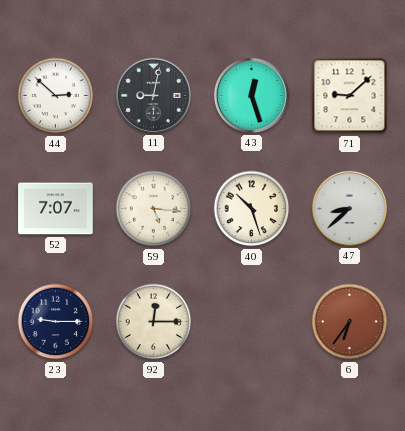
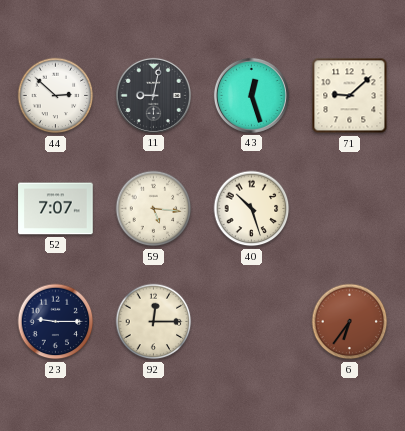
47: 8:38 -> none
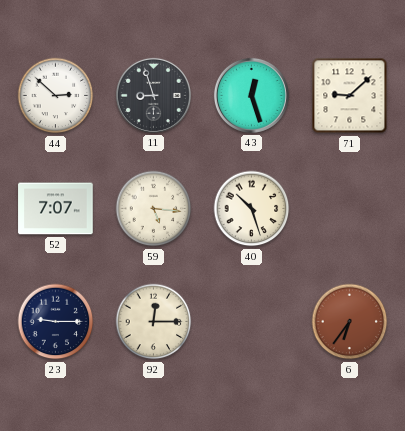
11: 9:02 -> 8:57
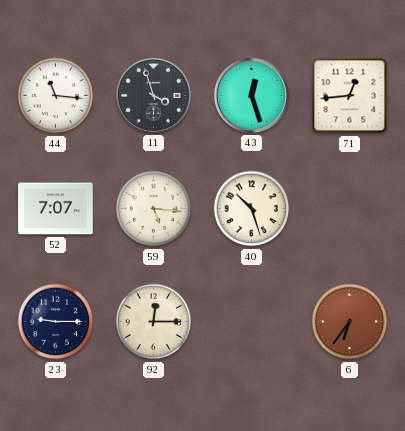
44: 2:52 -> 11:16
11: 8:57 -> 3:57
71: 9:08 -> 12:44
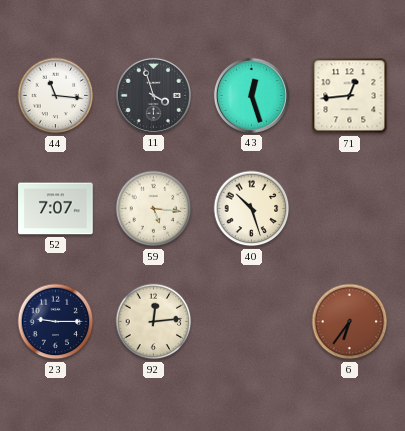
92: 12:15 -> 12:14
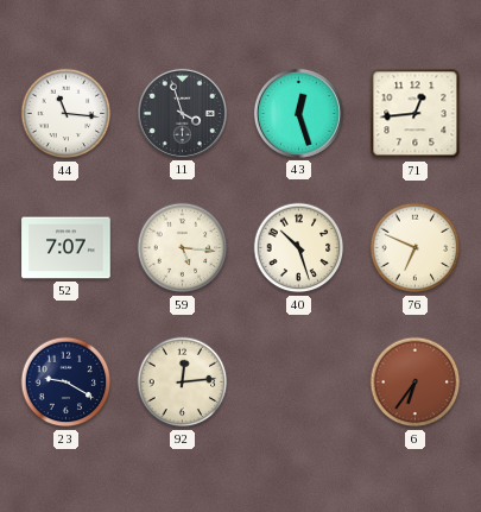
76: none -> 6:49
23: 9:15 -> 9:20
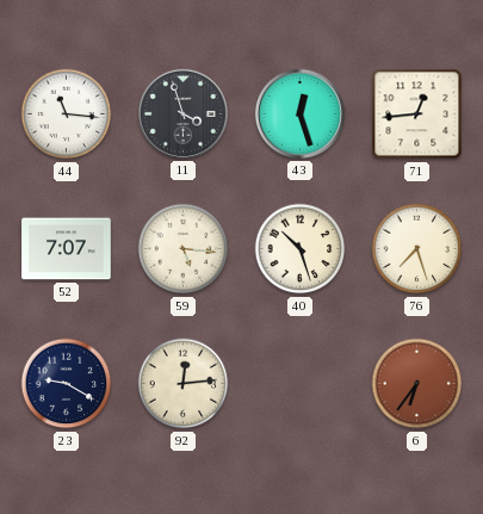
76: 6:49 -> 7:27
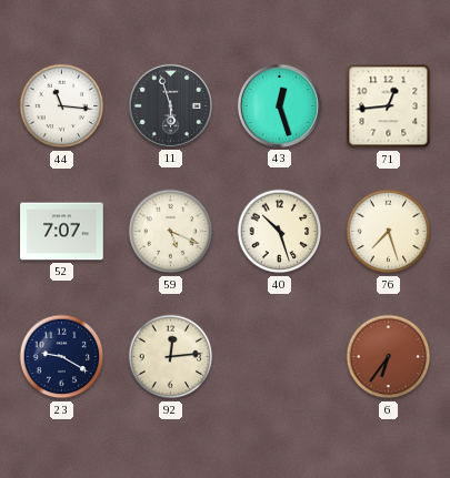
11: 3:57 -> 5:57
59: 5:16 -> 5:19
